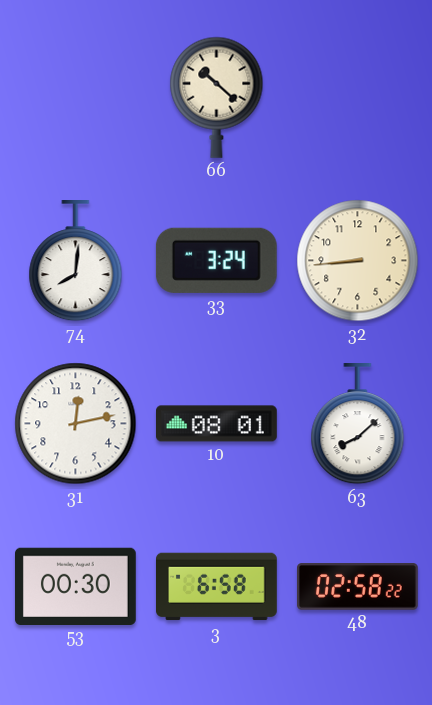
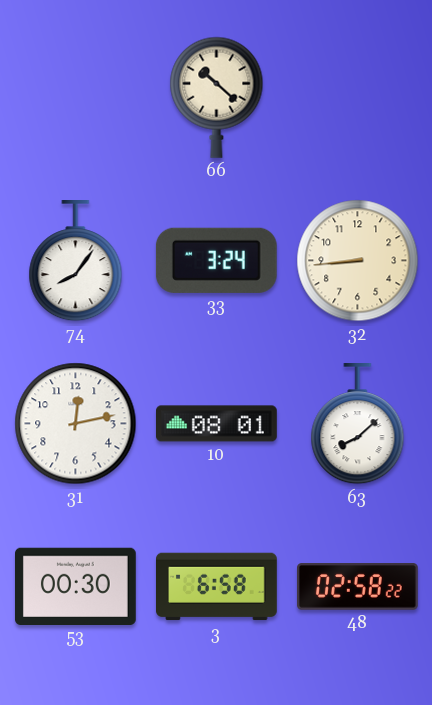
74: 8:01 -> 8:06
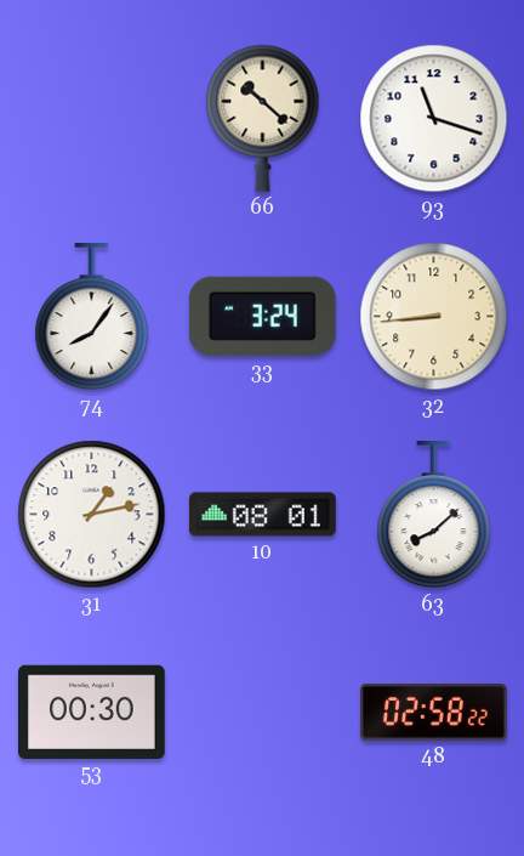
93: none -> 11:18
31: 12:13 -> 1:13
3: 6:58 -> none
